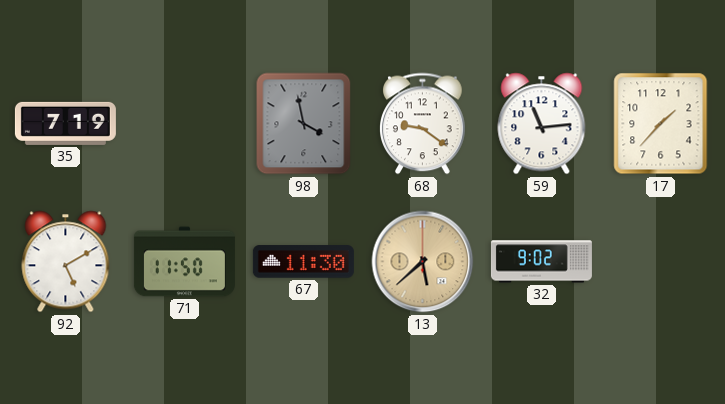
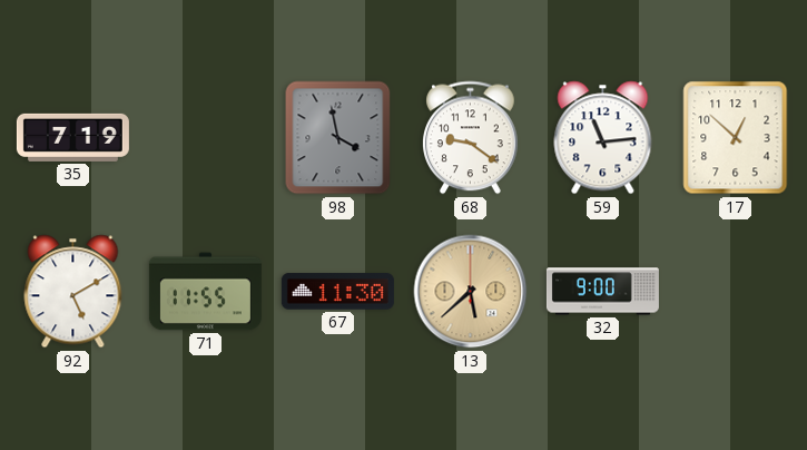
17: 1:37 -> 12:52
71: 11:50 -> 11:55
32: 9:02 -> 9:00
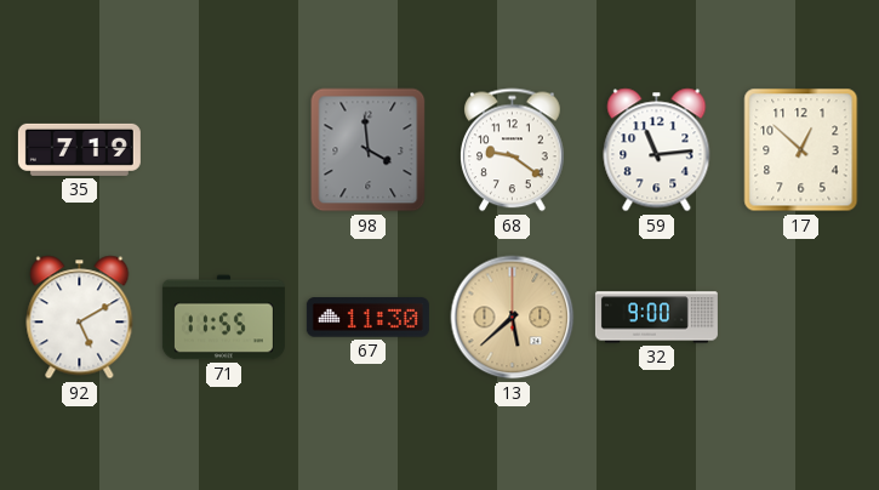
98: 3:58 -> 3:59
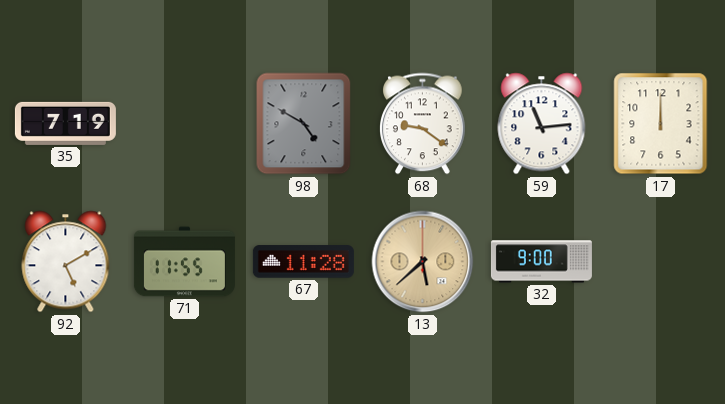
98: 3:59 -> 4:50
17: 12:52 -> 12:00
67: 11:30 -> 11:28
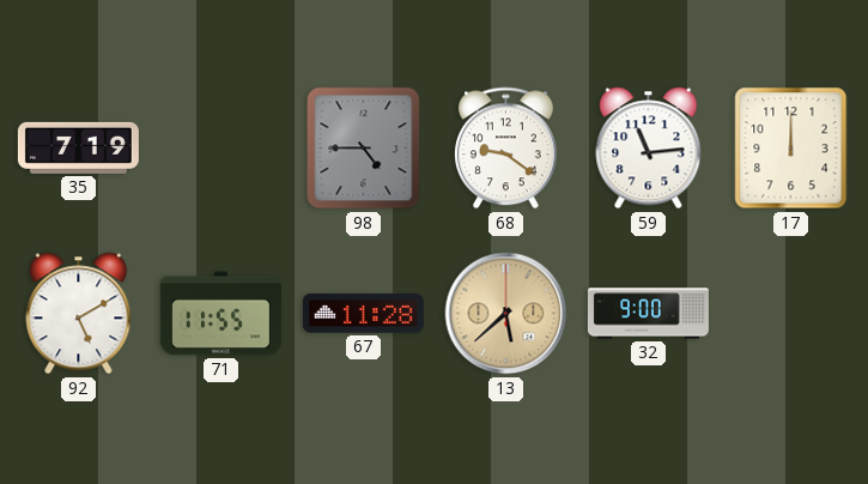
98: 4:50 -> 4:45
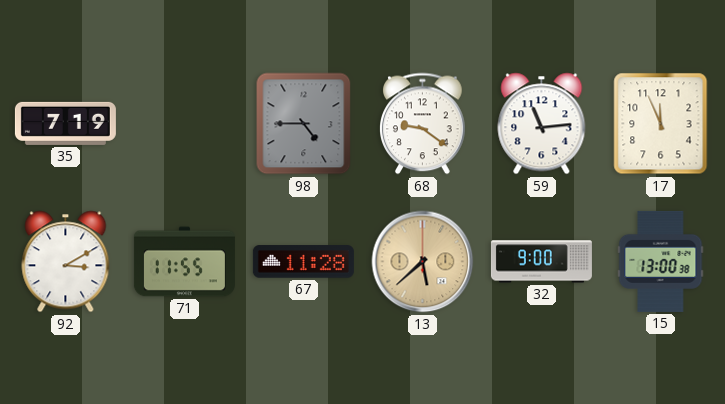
17: 12:00 -> 11:56
92: 5:10 -> 3:10
15: none -> 13:00
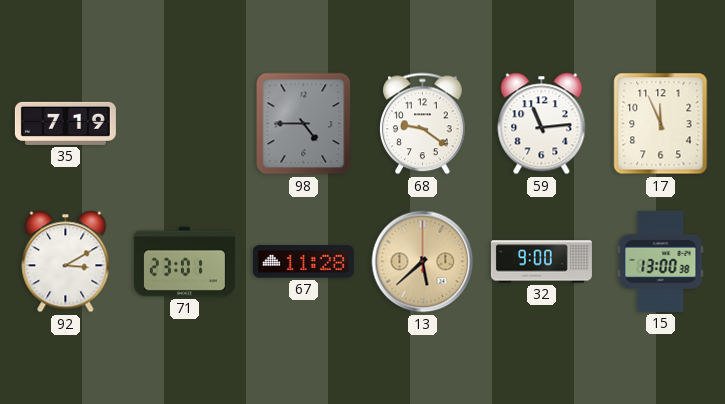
71: 11:55 -> 23:01
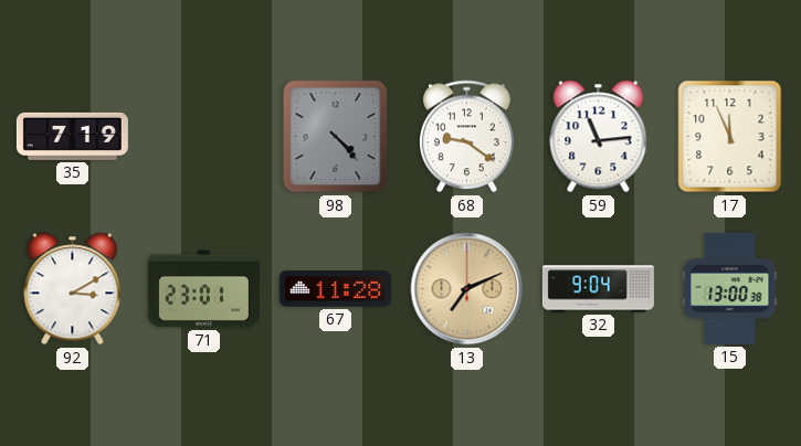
98: 4:45 -> 4:23
13: 5:38 -> 7:11
32: 9:00 -> 9:04
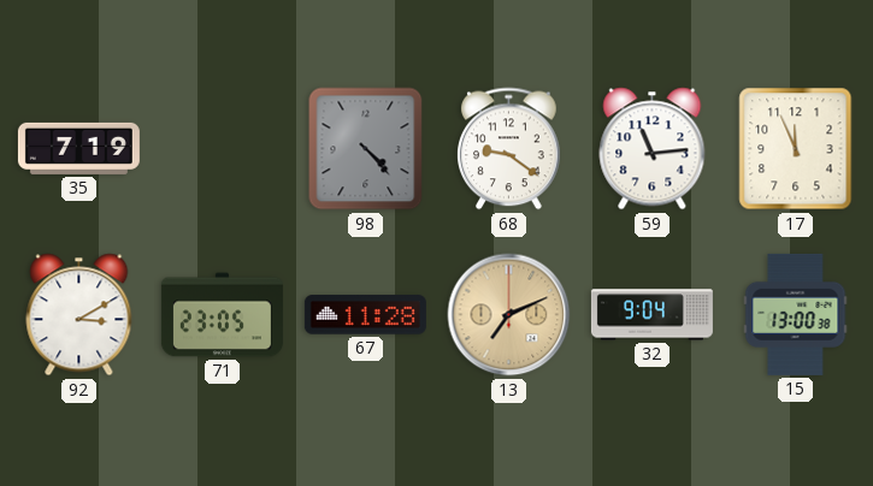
71: 23:01 -> 23:05
